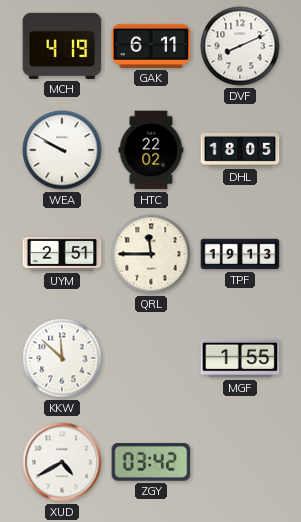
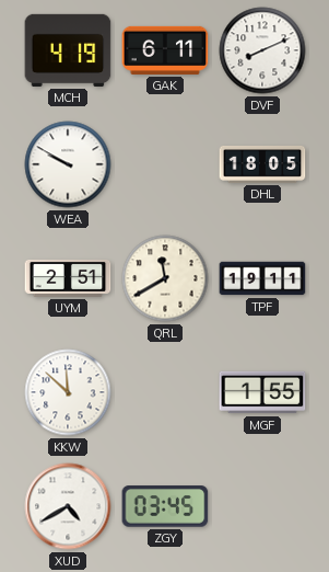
HTC: 22:02 -> none
QRL: 11:45 -> 11:40
TPF: 19:13 -> 19:11
ZGY: 03:42 -> 03:45
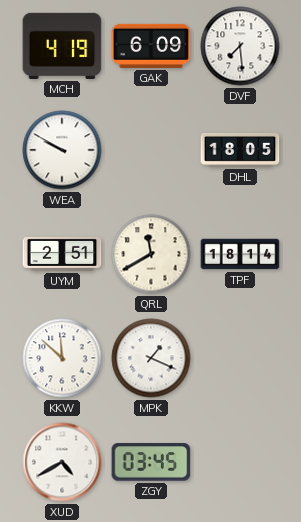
GAK: 6:11 -> 6:09
DVF: 8:11 -> 7:29
TPF: 19:11 -> 18:14
MPK: none -> 1:19
MGF: 1:55 -> none
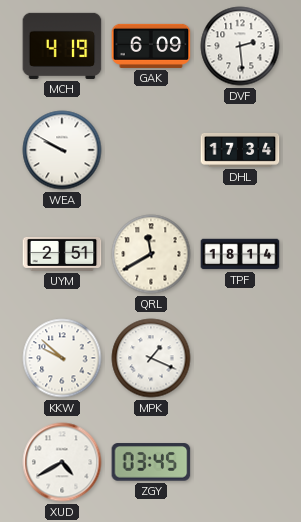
DVF: 7:29 -> 2:29
DHL: 18:05 -> 17:34
KKW: 11:52 -> 9:52
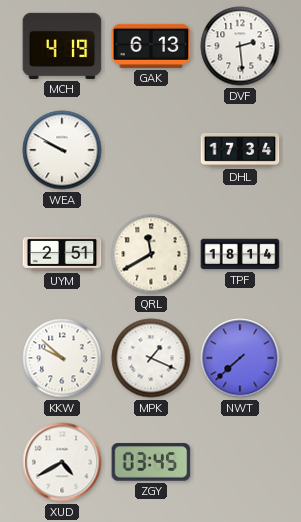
GAK: 6:09 -> 6:13
NWT: none -> 7:38
